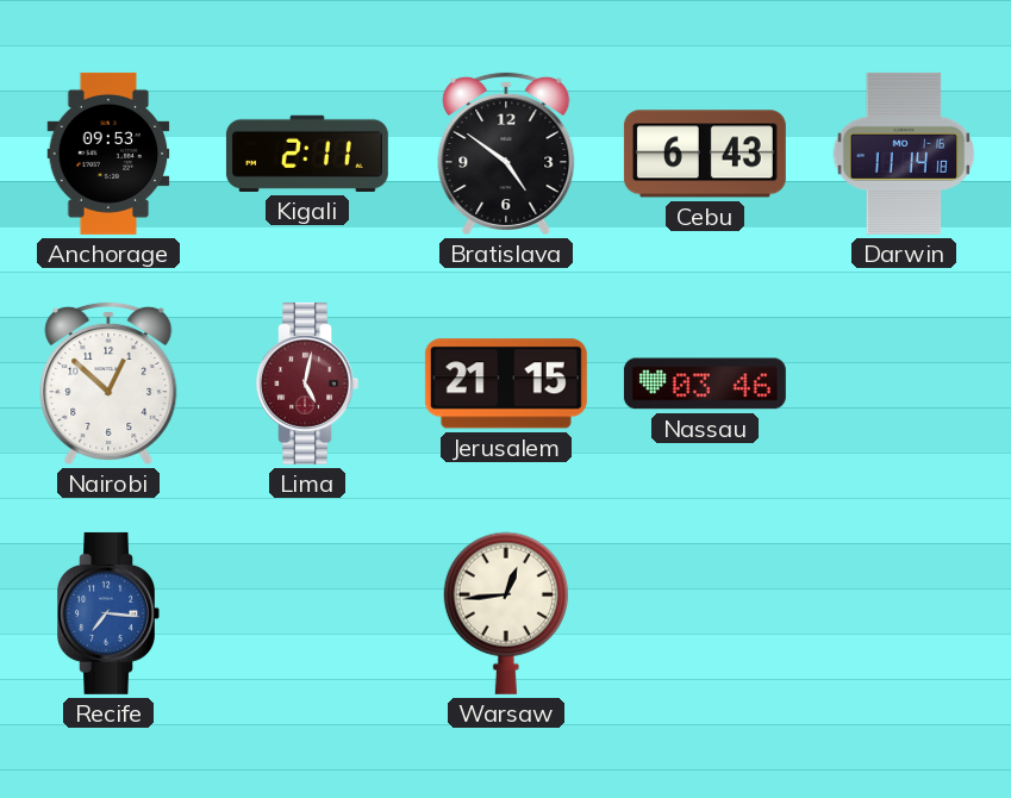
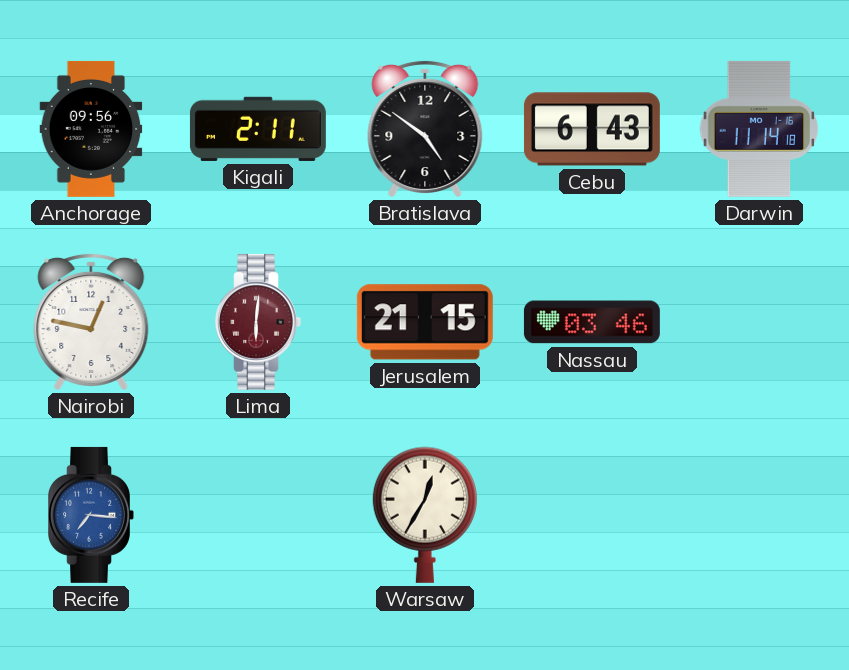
Anchorage: 09:53 -> 09:56
Nairobi: 12:52 -> 12:47
Lima: 5:02 -> 6:01
Warsaw: 12:44 -> 12:35
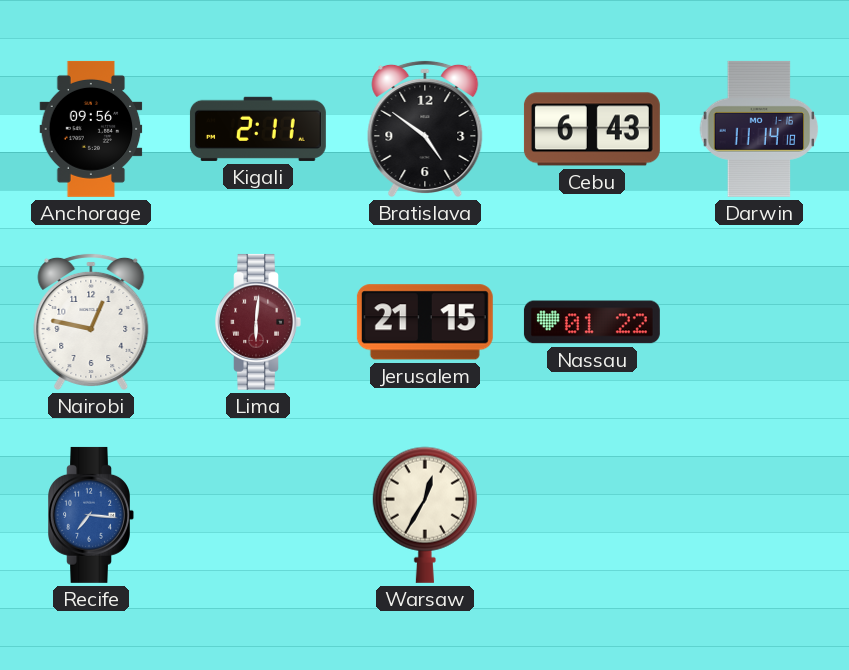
Nassau: 03:46 -> 01:22
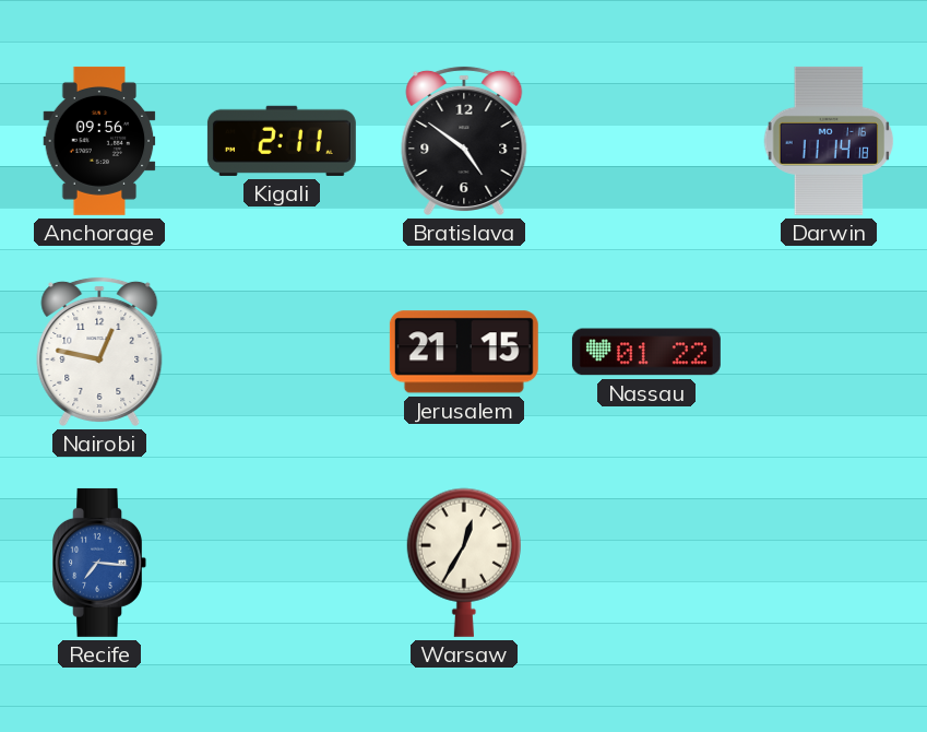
Cebu: 6:43 -> none
Lima: 6:01 -> none
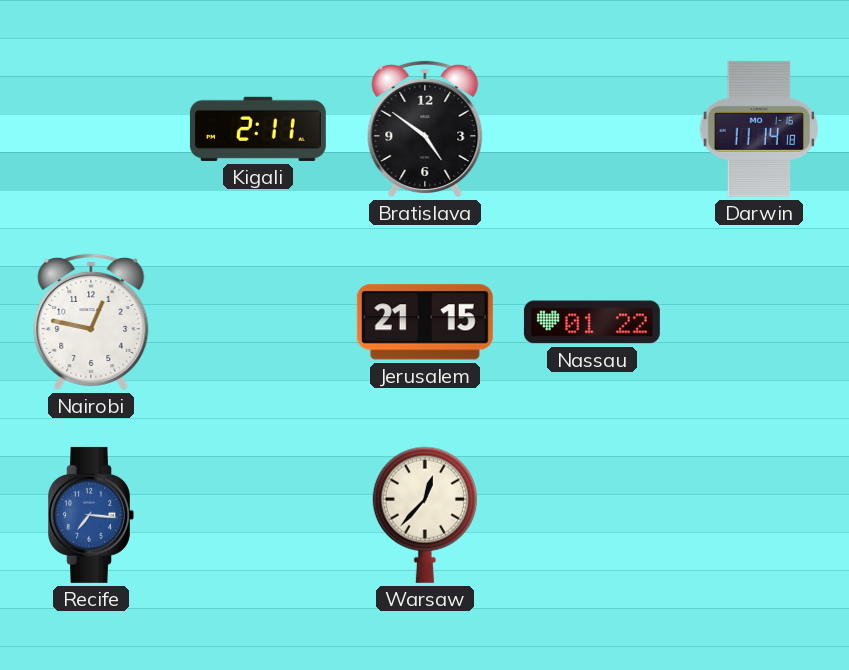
Anchorage: 09:56 -> none
Warsaw: 12:35 -> 12:37
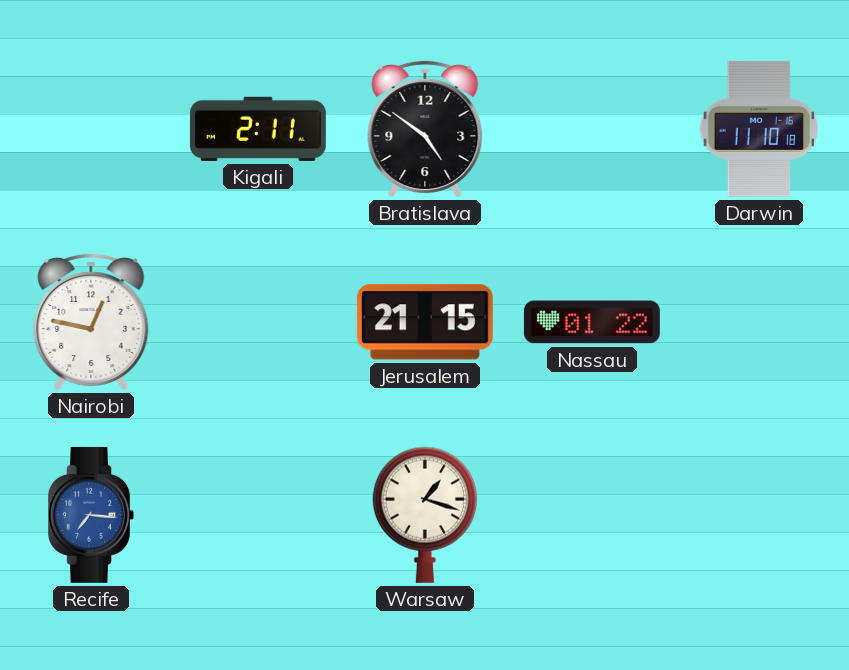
Darwin: 11:14 -> 11:10
Warsaw: 12:37 -> 1:18
